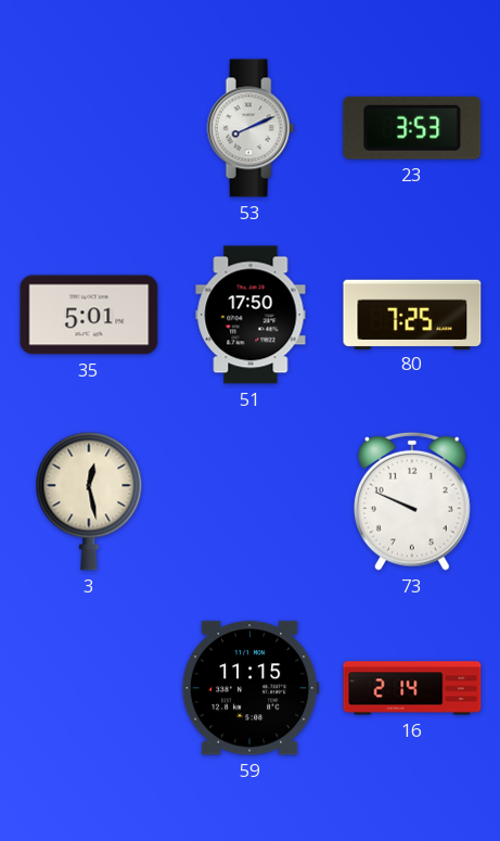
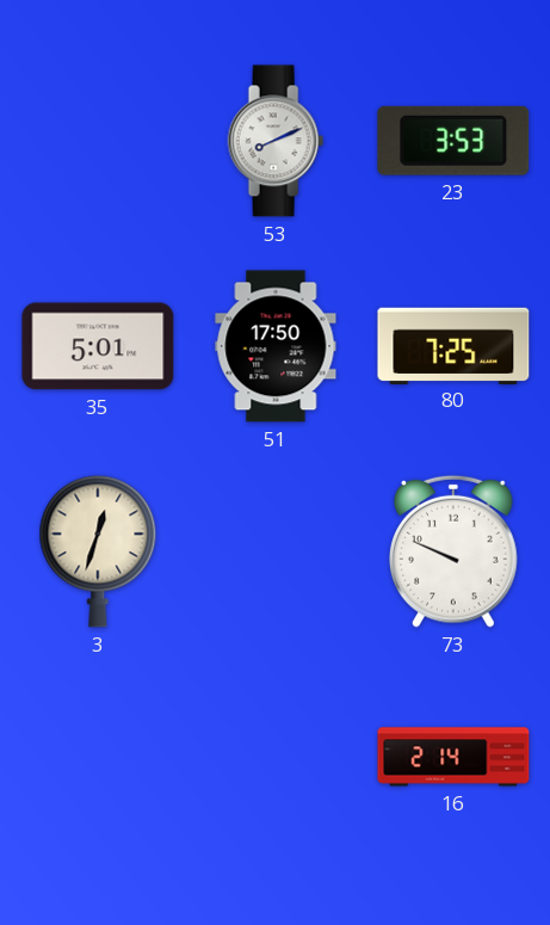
3: 12:28 -> 12:33
59: 11:15 -> none
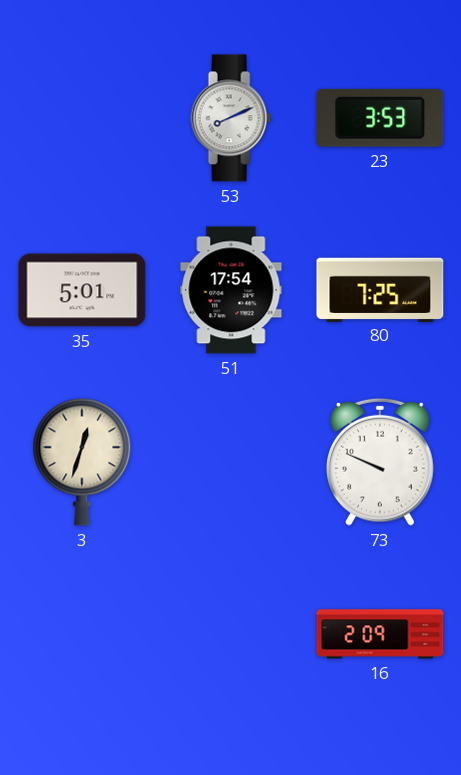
51: 17:50 -> 17:54
16: 2:14 -> 2:09
